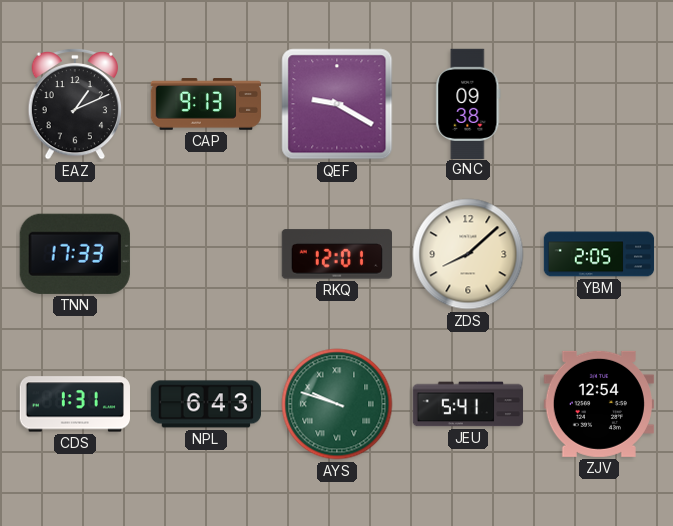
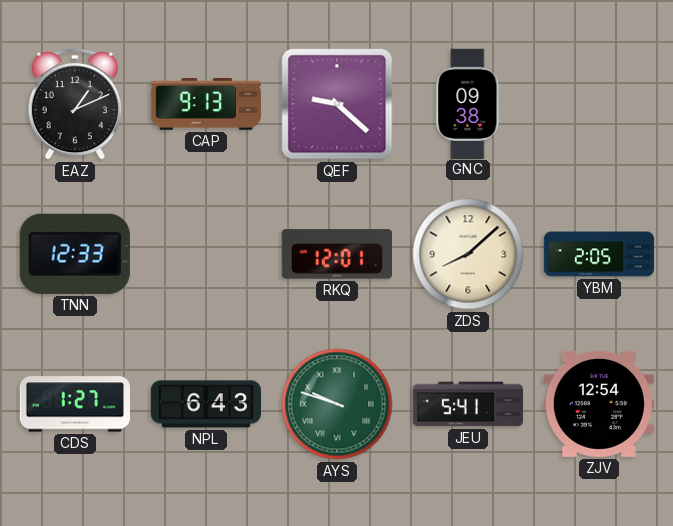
QEF: 9:20 -> 9:22
TNN: 17:33 -> 12:33
CDS: 1:31 -> 1:27
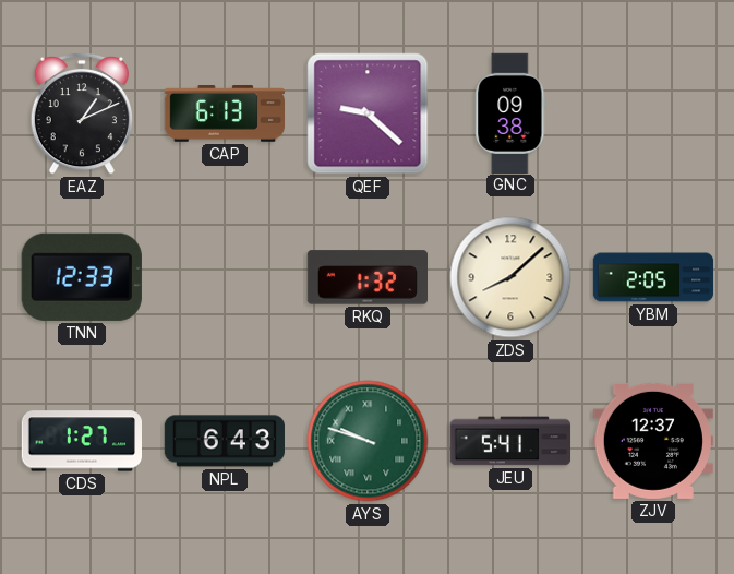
CAP: 9:13 -> 6:13
RKQ: 12:01 -> 1:32
ZJV: 12:54 -> 12:37
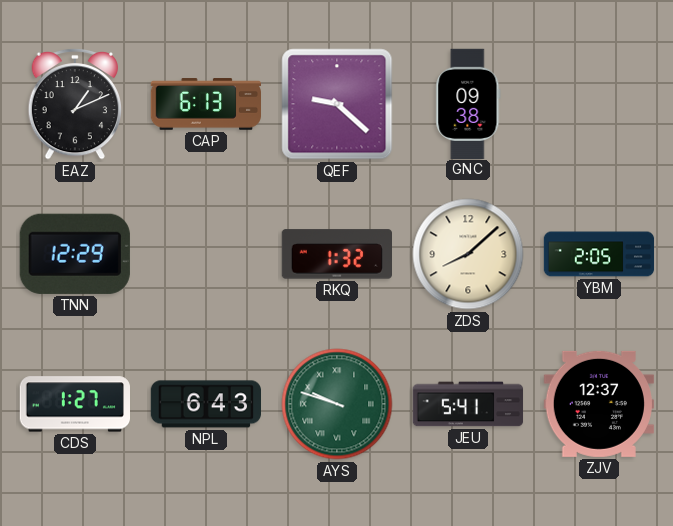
TNN: 12:33 -> 12:29
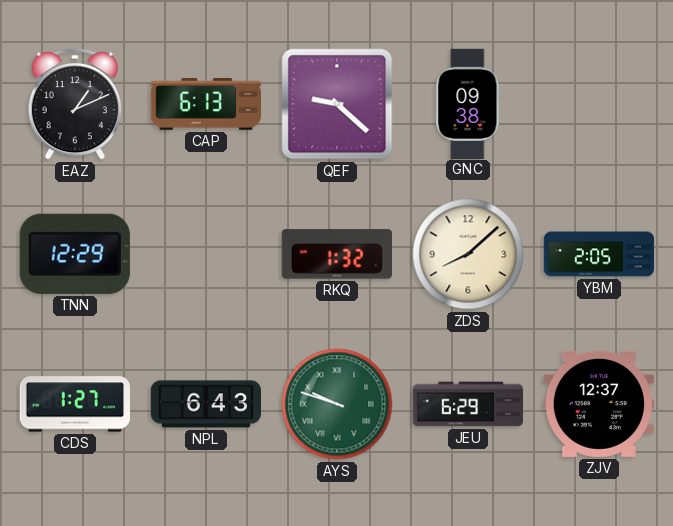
JEU: 5:41 -> 6:29
